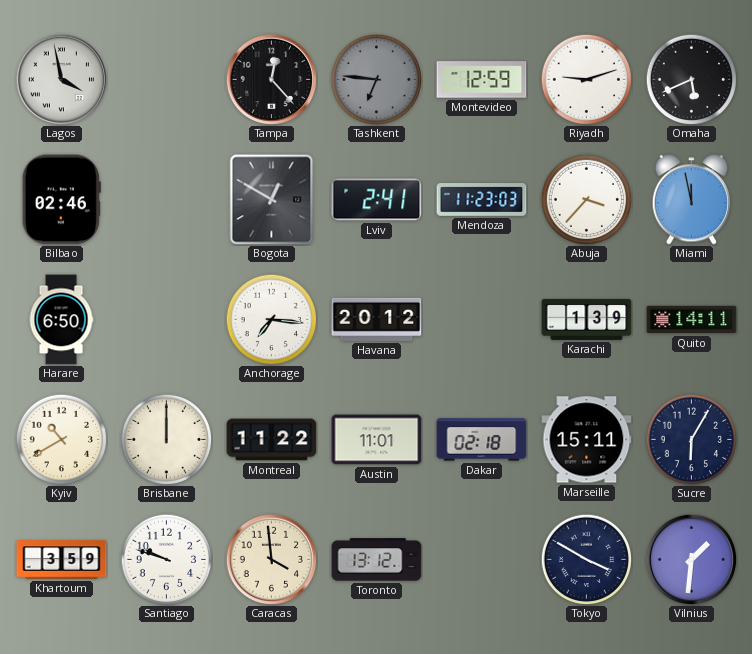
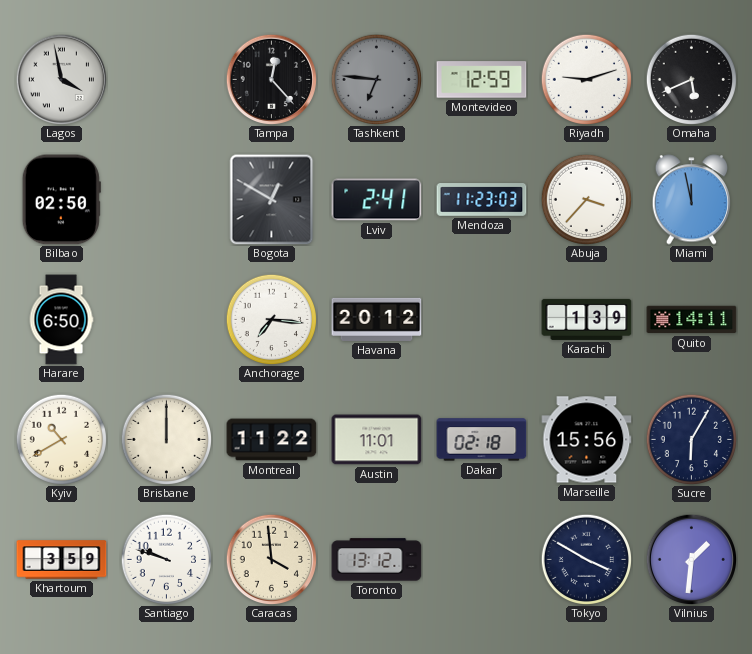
Bilbao: 02:46 -> 02:50
Marseille: 15:11 -> 15:56
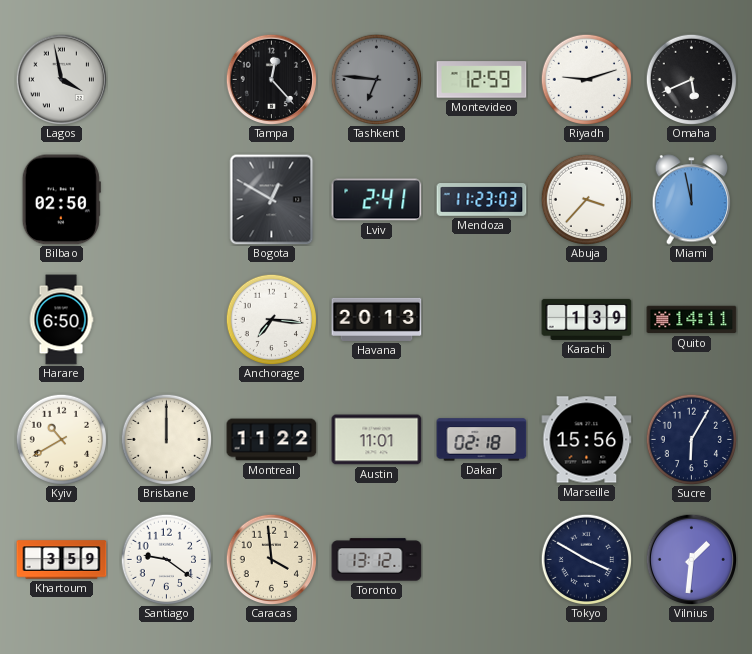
Havana: 20:12 -> 20:13
Santiago: 9:48 -> 9:21
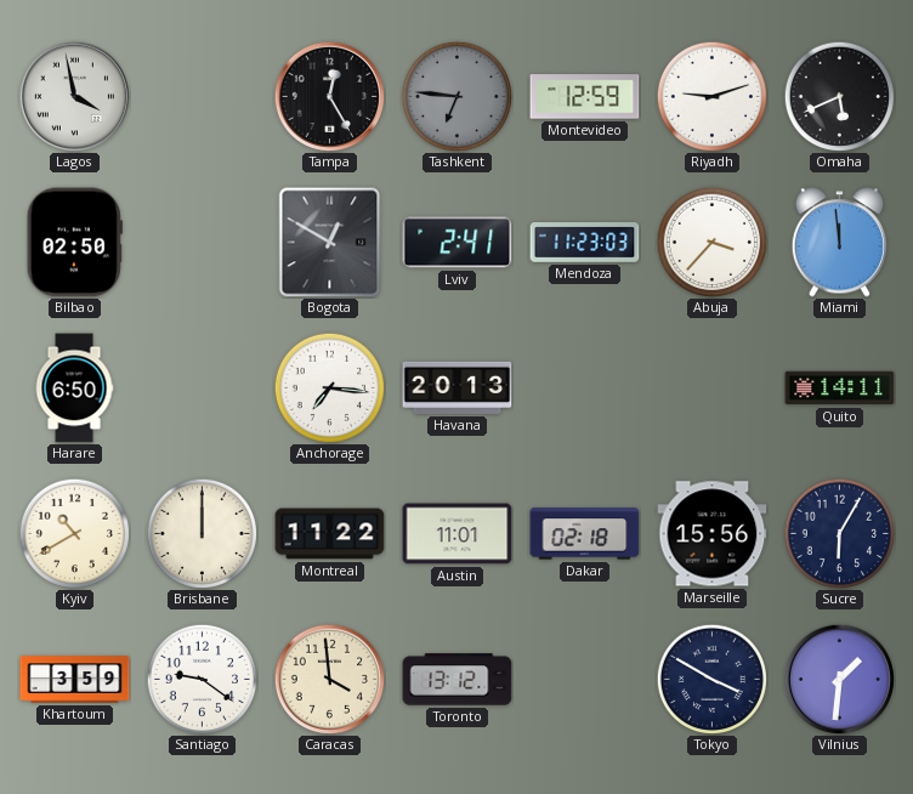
Tampa: 12:23 -> 12:25
Miami: 11:58 -> 11:59
Karachi: 1:39 -> none
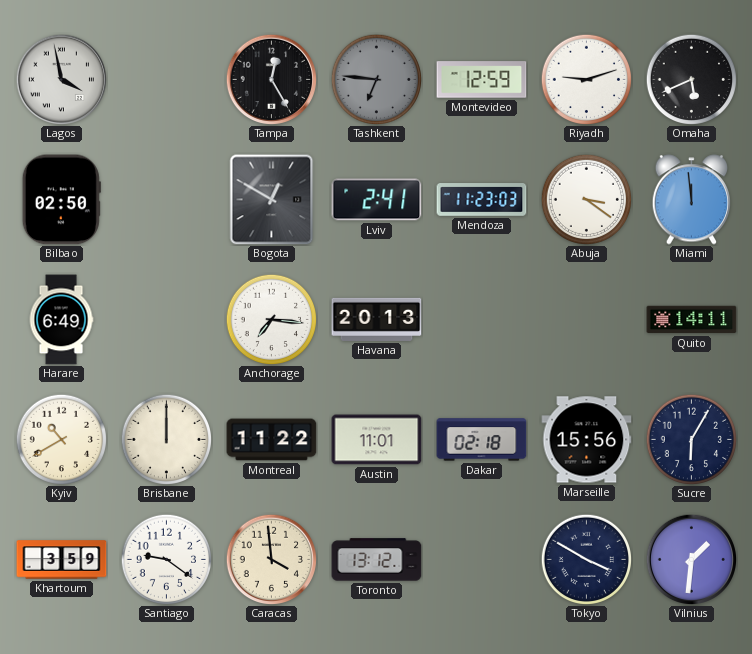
Abuja: 3:37 -> 3:21
Harare: 6:50 -> 6:49
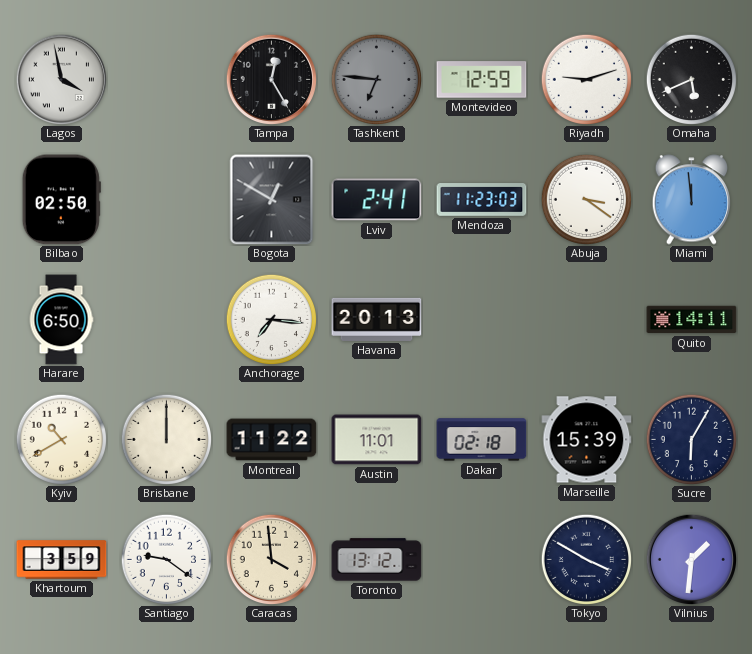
Harare: 6:49 -> 6:50
Marseille: 15:56 -> 15:39
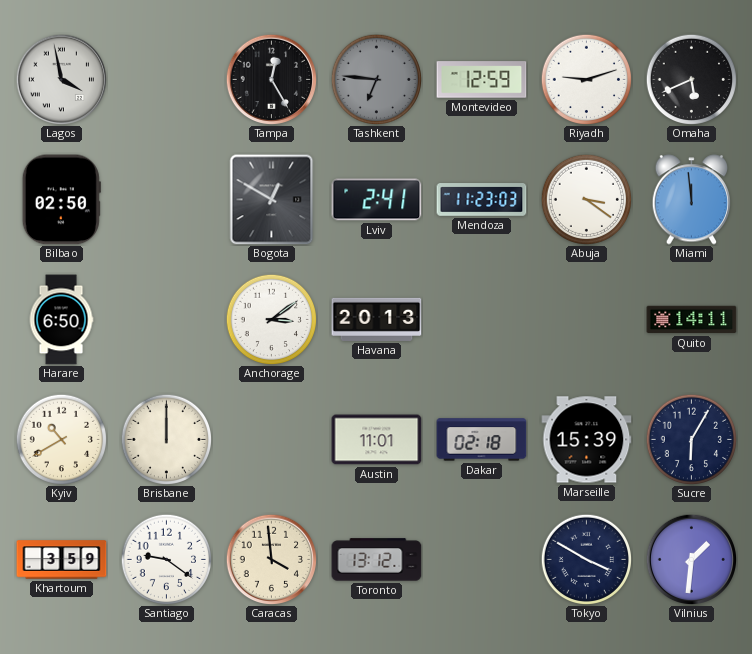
Anchorage: 7:16 -> 3:09
Montreal: 11:22 -> none
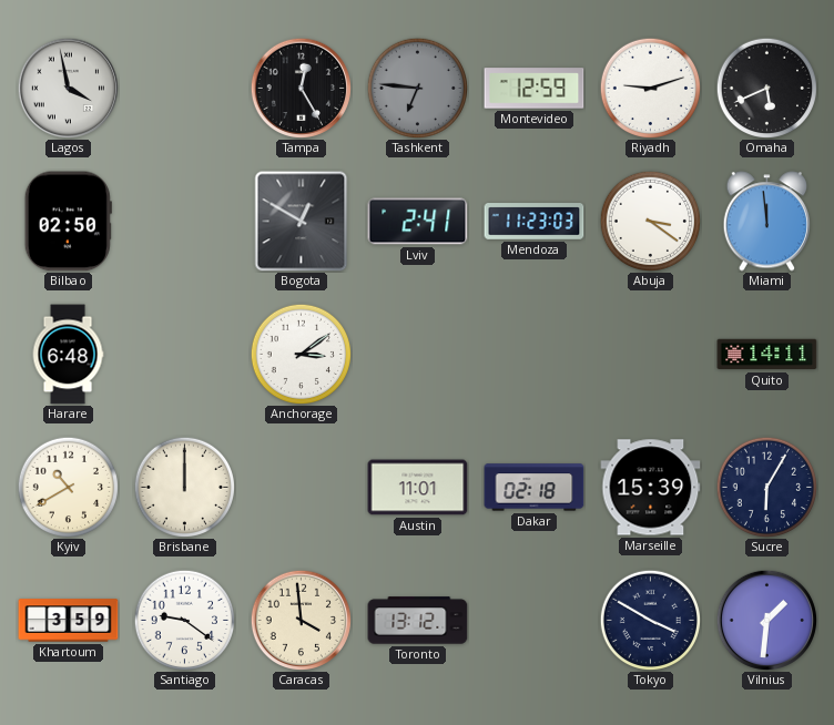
Harare: 6:50 -> 6:48
Havana: 20:13 -> none
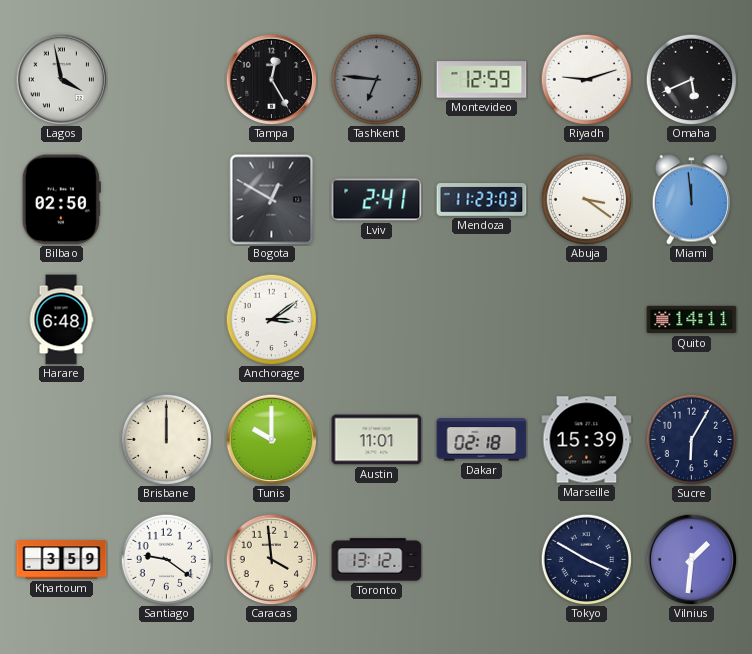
Kyiv: 10:40 -> none
Tunis: none -> 10:00
